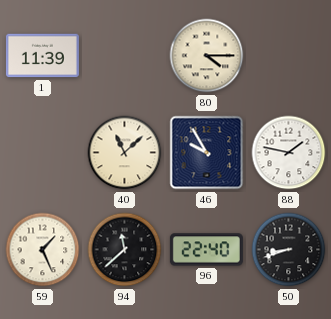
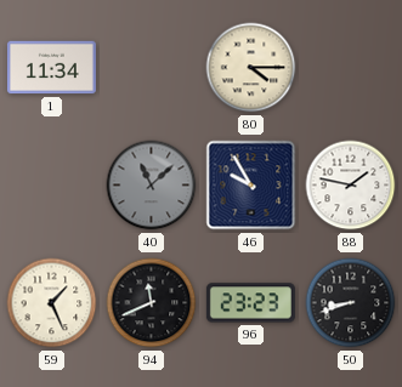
1: 11:39 -> 11:34
40 dial: cream -> grey
94: 11:38 -> 11:41
96: 22:40 -> 23:23
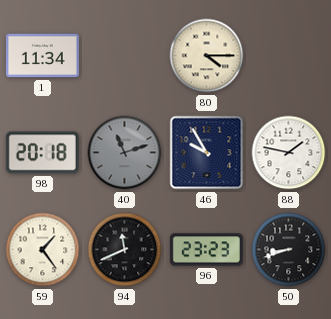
98: none -> 20:18
40: 11:08 -> 11:12
59: 1:26 -> 1:24
